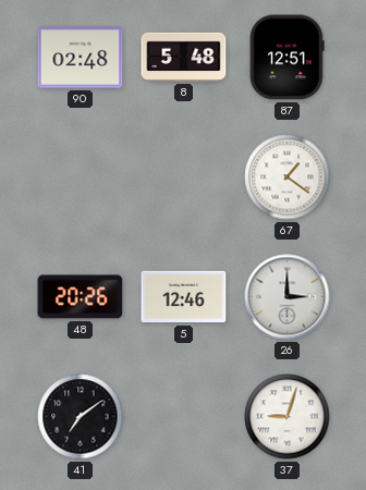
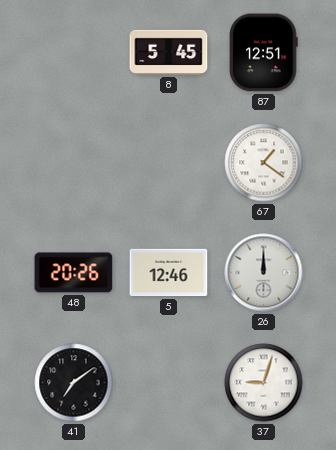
90: 02:48 -> none
8: 5:48 -> 5:45
26: 3:00 -> 12:00
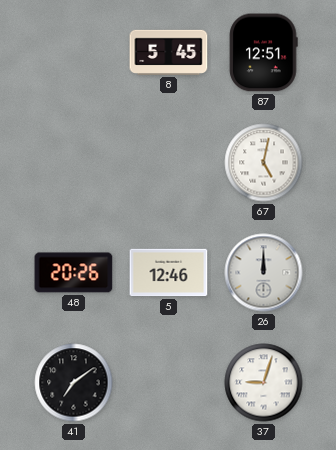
67: 1:21 -> 5:02
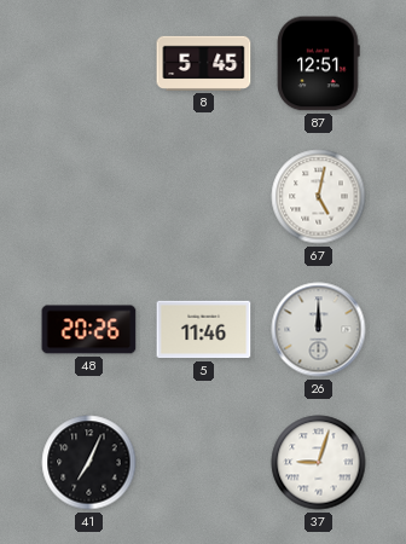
5: 12:46 -> 11:46
41: 7:09 -> 7:04
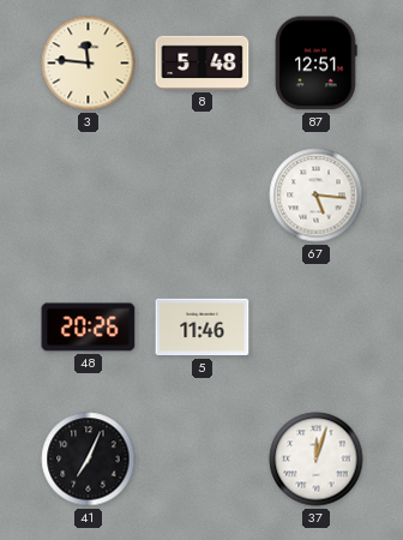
3: none -> 11:46
8: 5:45 -> 5:48
67: 5:02 -> 5:16
26: 12:00 -> none
37: 9:03 -> 12:03
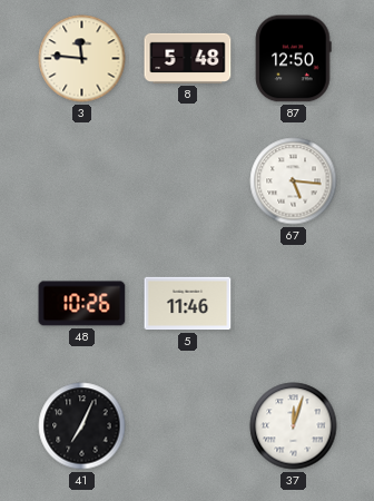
87: 12:51 -> 12:50
48: 20:26 -> 10:26
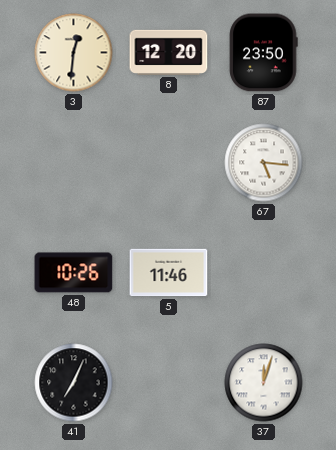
3: 11:46 -> 12:31
8: 5:48 -> 12:20
87: 12:50 -> 23:50
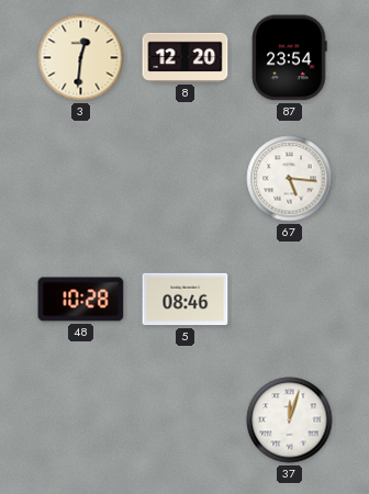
87: 23:50 -> 23:54
48: 10:26 -> 10:28
5: 11:46 -> 08:46
41: 7:04 -> none
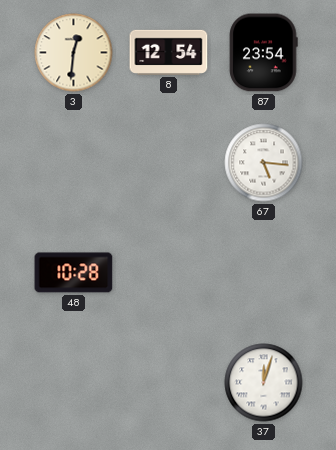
8: 12:20 -> 12:54
5: 08:46 -> none
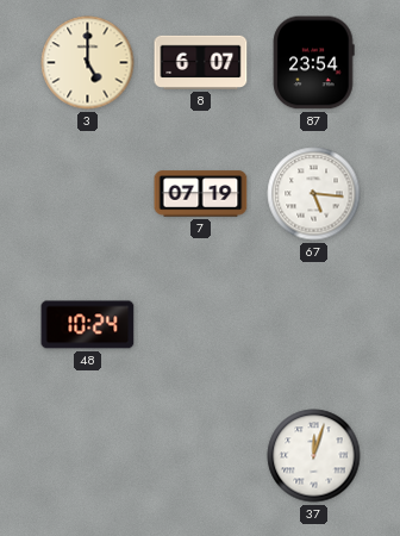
3: 12:31 -> 5:00
8: 12:54 -> 6:07
7: none -> 07:19
48: 10:28 -> 10:24
